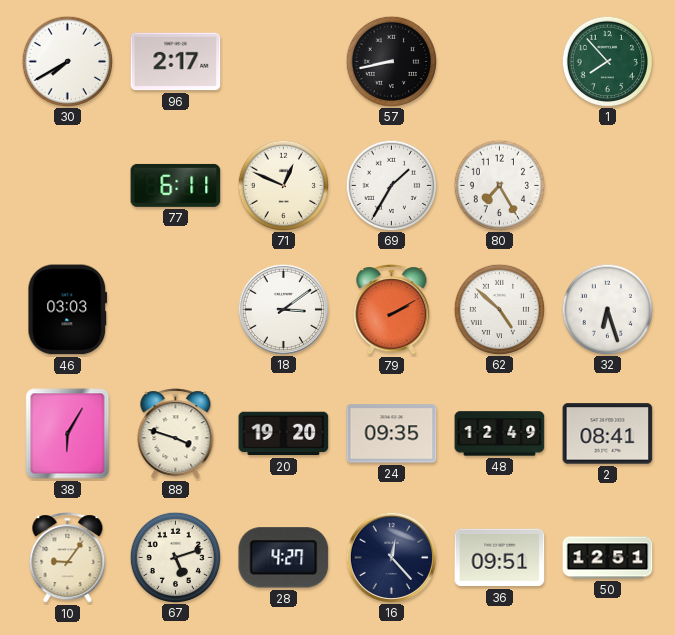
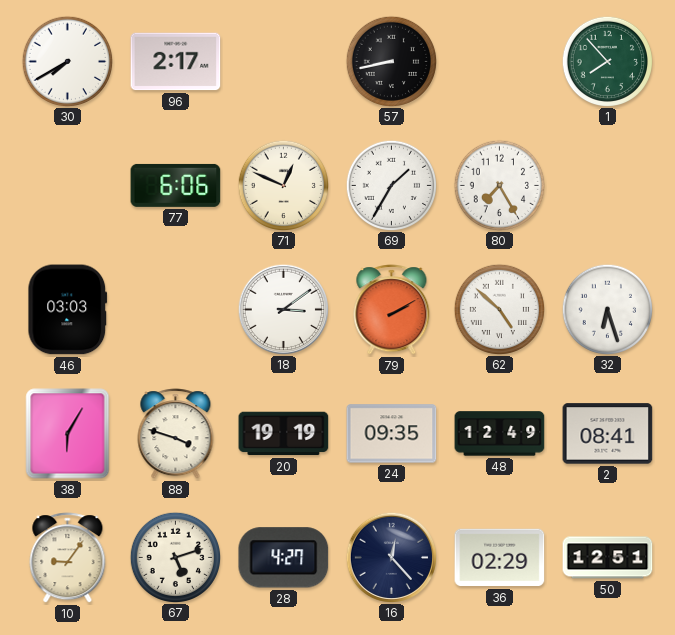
77: 6:11 -> 6:06
20: 19:20 -> 19:19
36: 09:51 -> 02:29
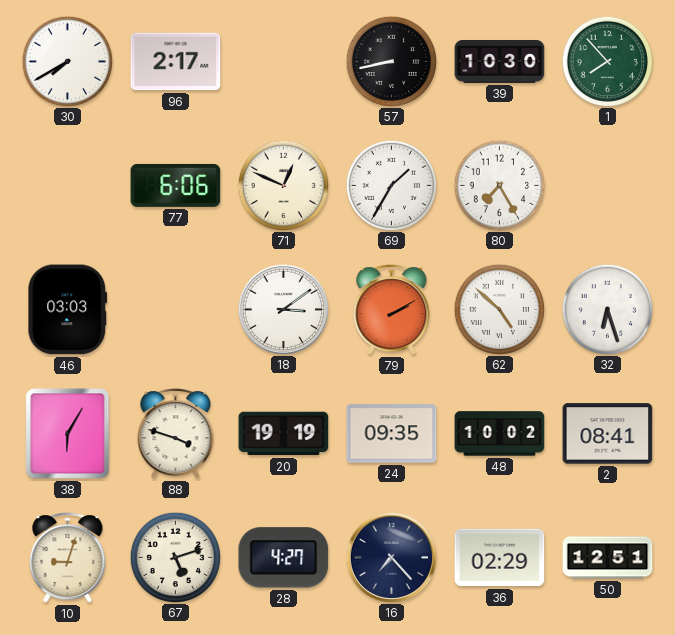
39: none -> 10:30
48: 12:49 -> 10:02
10: 9:06 -> 9:03
16: 12:23 -> 7:23
